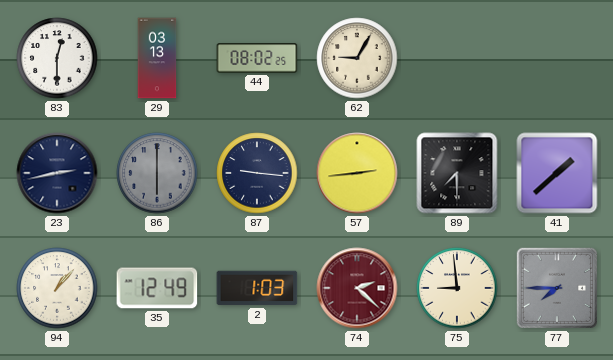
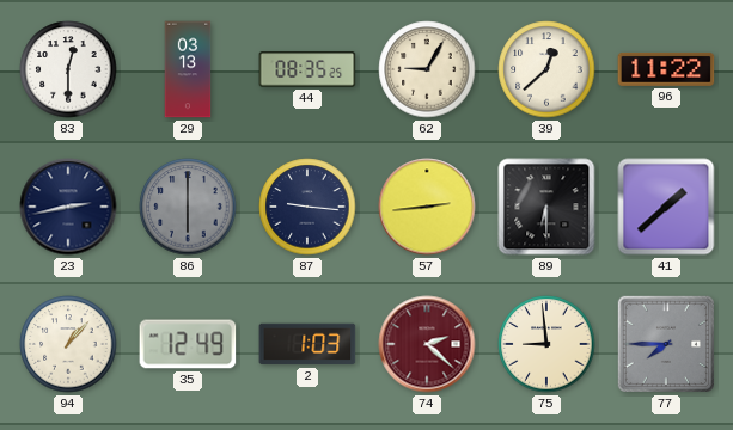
44: 08:02 -> 08:35
39: none -> 12:38
96: none -> 11:22
89: 7:30 -> 6:30
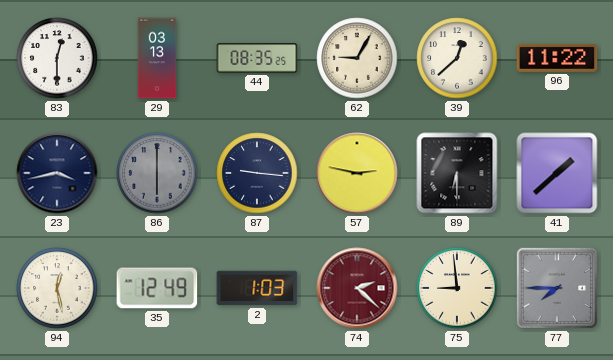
23: 2:43 -> 3:43
57: 2:44 -> 2:47
94: 1:07 -> 12:28
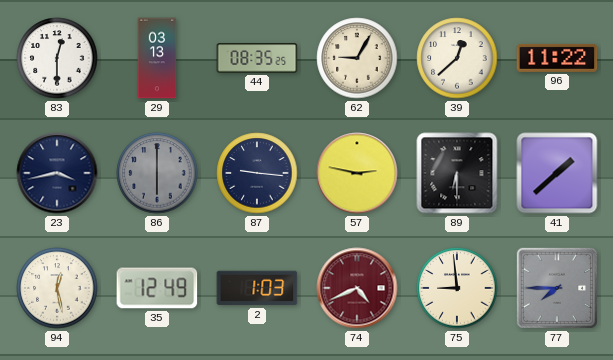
74: 2:22 -> 4:41
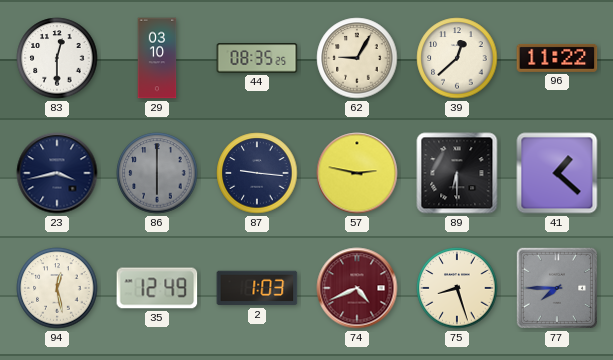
29: 03:13 -> 03:10
41: 1:38 -> 1:22
75: 8:59 -> 8:27
